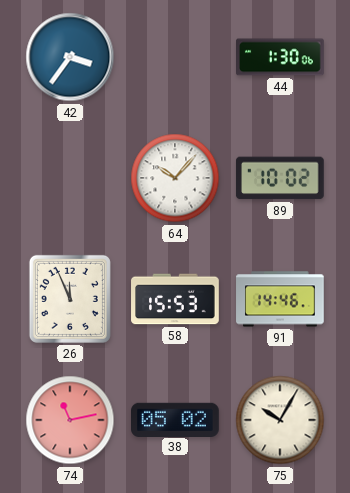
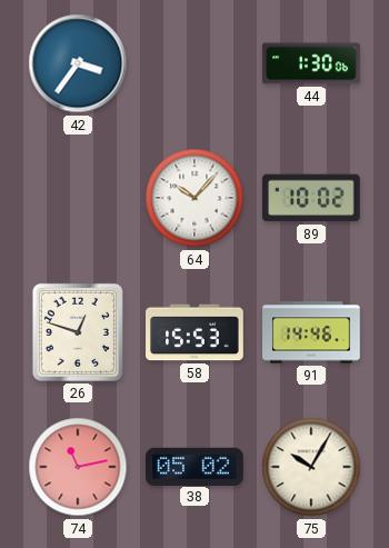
26: 11:56 -> 12:48
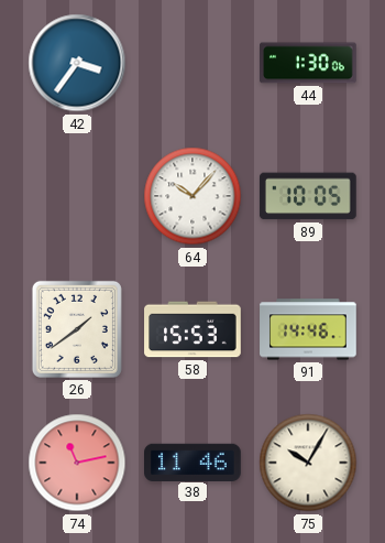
89: 10:02 -> 10:05
26: 12:48 -> 1:39
38: 05:02 -> 11:46
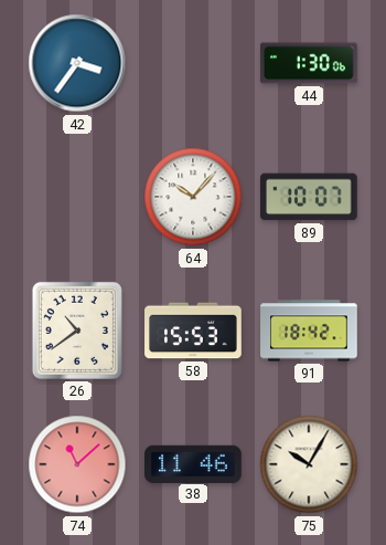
89: 10:05 -> 10:07
26: 1:39 -> 10:39
91: 14:46 -> 18:42
74: 11:13 -> 11:08
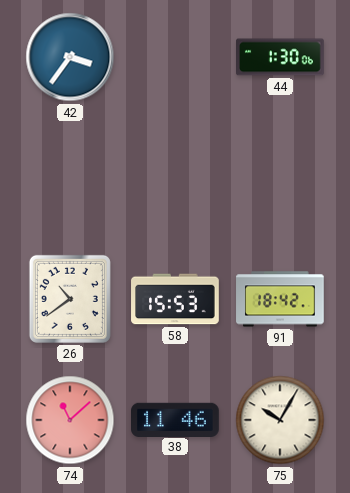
64: 10:07 -> none
89: 10:07 -> none
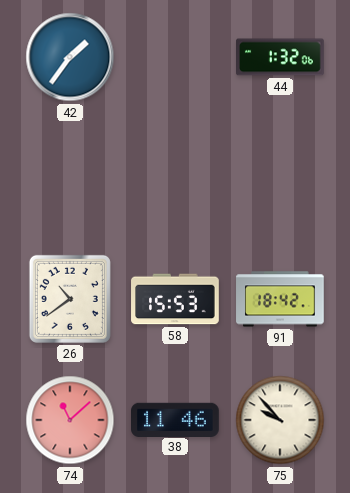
42: 3:36 -> 1:36
44: 1:30 -> 1:32
75: 10:05 -> 9:53
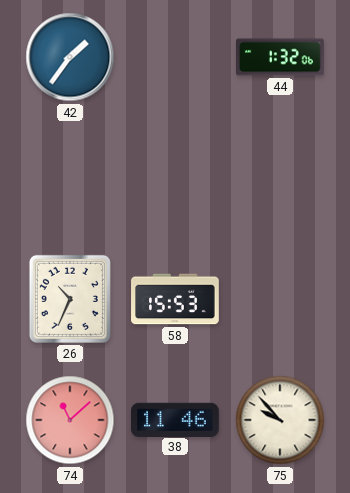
26: 10:39 -> 10:34
91: 18:42 -> none
